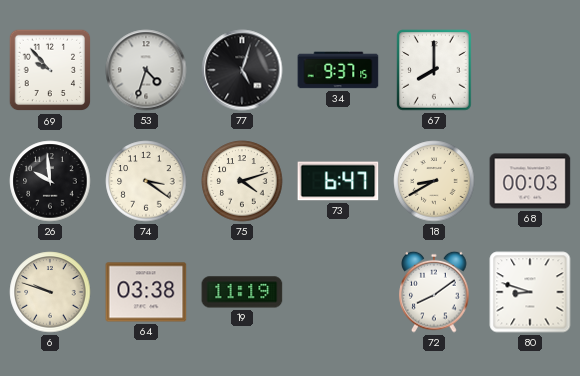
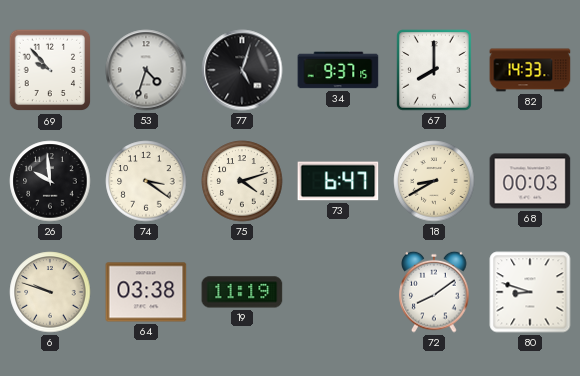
82: none -> 14:33
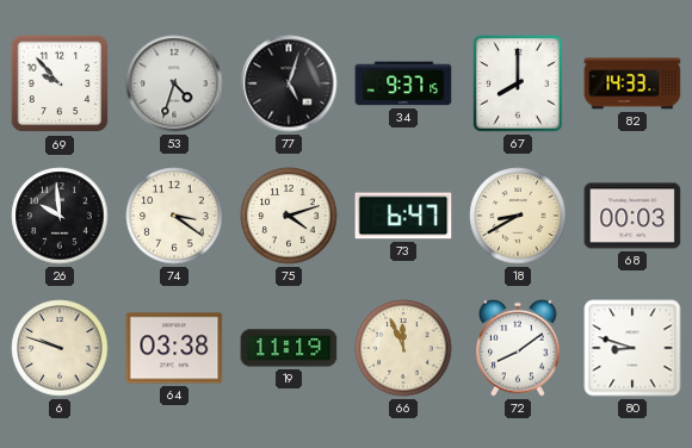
66: none -> 11:56
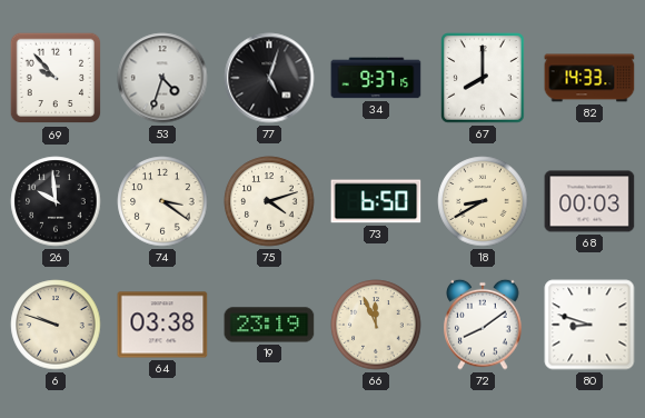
73: 6:47 -> 6:50
19: 11:19 -> 23:19
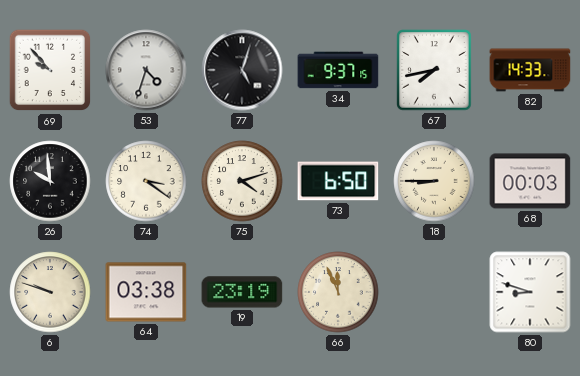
67: 8:00 -> 7:43
18: 8:40 -> 8:45
72: 8:09 -> none
